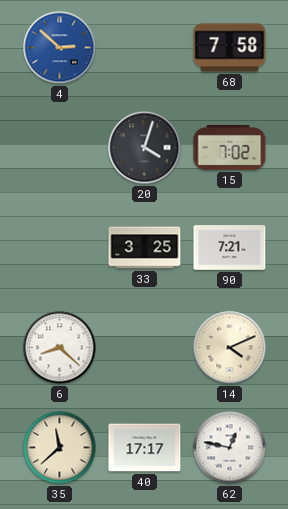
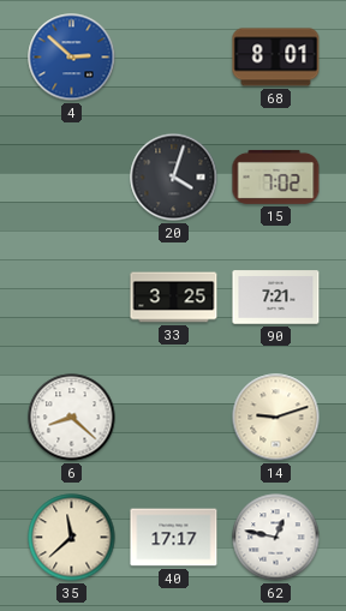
68: 7:58 -> 8:01
14: 4:11 -> 9:12
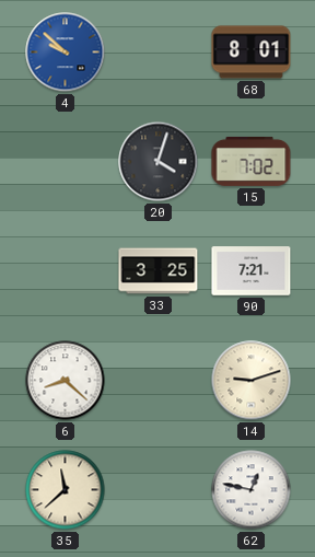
4: 2:52 -> 9:52
40: 17:17 -> none
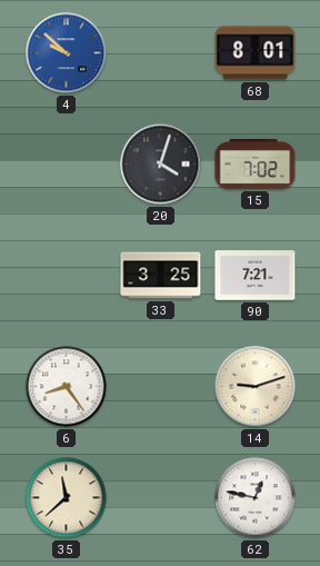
6: 8:22 -> 8:24
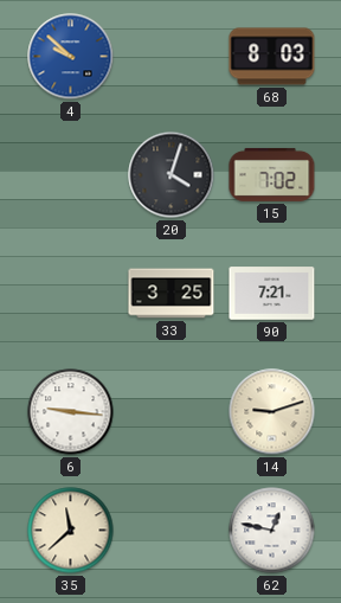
68: 8:01 -> 8:03
6: 8:24 -> 9:16
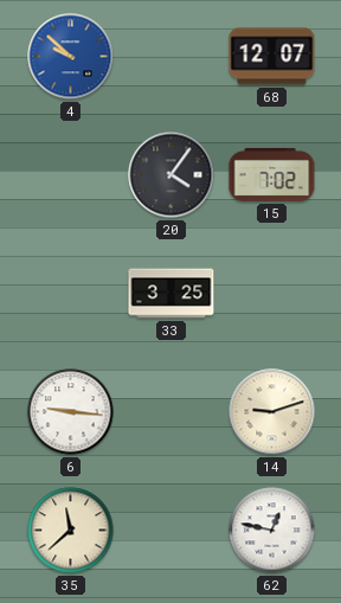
68: 8:03 -> 12:07
20: 4:03 -> 4:06
90: 7:21 -> none
